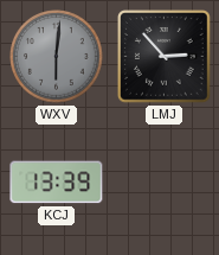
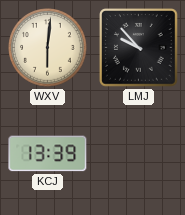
WXV dial: grey -> cream
LMJ: 2:53 -> 9:53
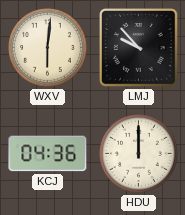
KCJ: 13:39 -> 04:36
HDU: none -> 12:00
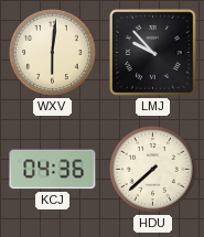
HDU: 12:00 -> 7:38
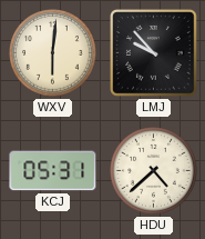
KCJ: 04:36 -> 05:31
HDU: 7:38 -> 4:38
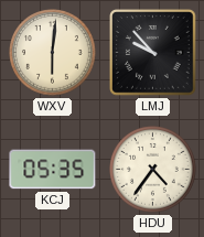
KCJ: 05:31 -> 05:35
HDU: 4:38 -> 4:36
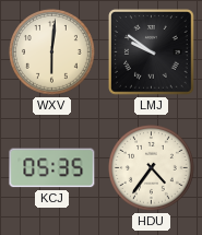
LMJ: 9:53 -> 9:51
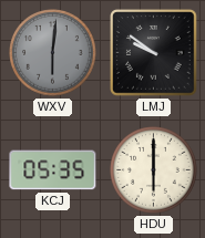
WXV dial: cream -> grey
HDU: 4:36 -> 6:00
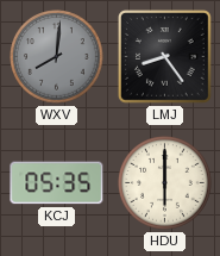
WXV: 6:01 -> 8:01
LMJ: 9:51 -> 8:24
